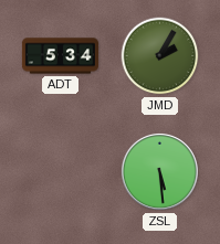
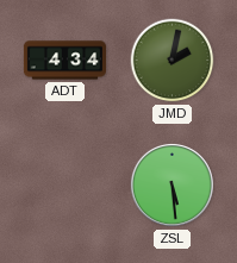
ADT: 5:34 -> 4:34
JMD: 2:05 -> 2:02
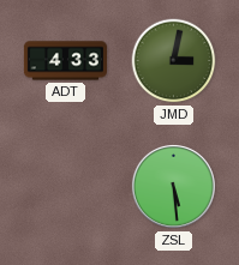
ADT: 4:34 -> 4:33
JMD: 2:02 -> 3:02
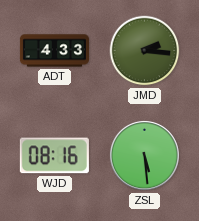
JMD: 3:02 -> 2:16
WJD: none -> 08:16
